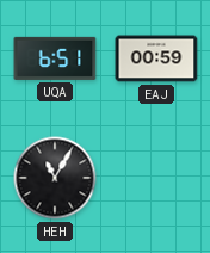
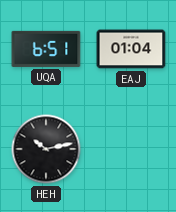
EAJ: 00:59 -> 01:04
HEH: 11:05 -> 10:13
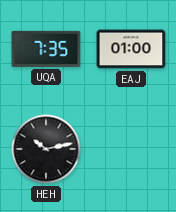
UQA: 6:51 -> 7:35
EAJ: 01:04 -> 01:00
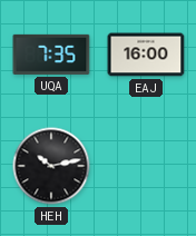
EAJ: 01:00 -> 16:00
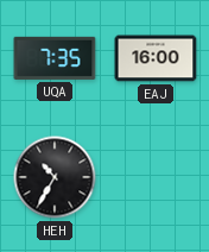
HEH: 10:13 -> 10:35
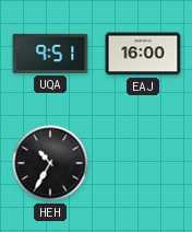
UQA: 7:35 -> 9:51
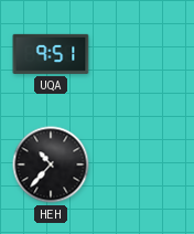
EAJ: 16:00 -> none
HEH: 10:35 -> 10:37
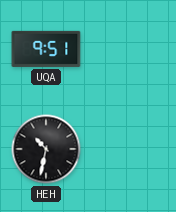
HEH: 10:37 -> 10:32
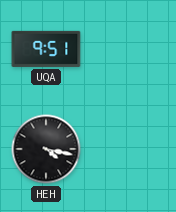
HEH: 10:32 -> 4:17
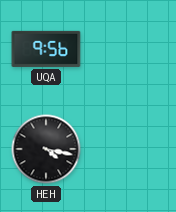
UQA: 9:51 -> 9:56
